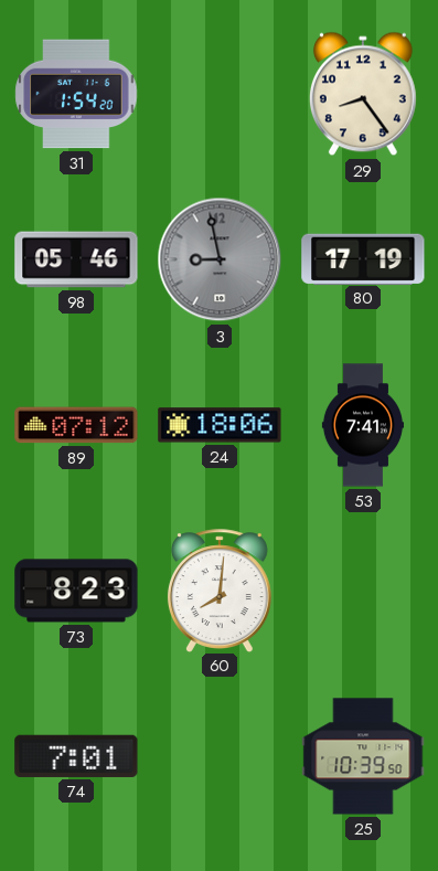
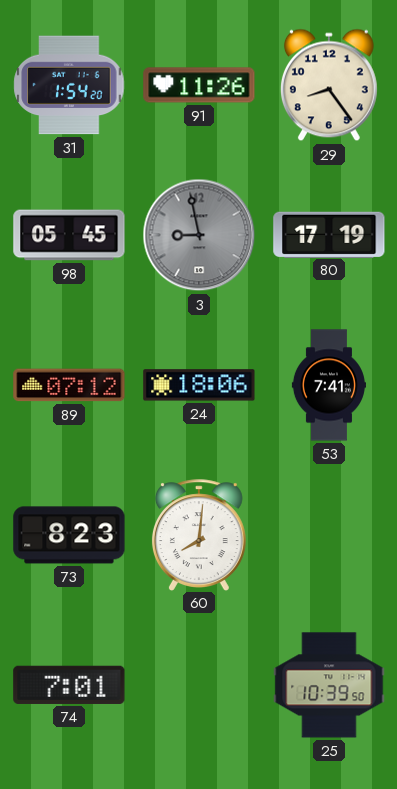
91: none -> 11:26
98: 05:46 -> 05:45
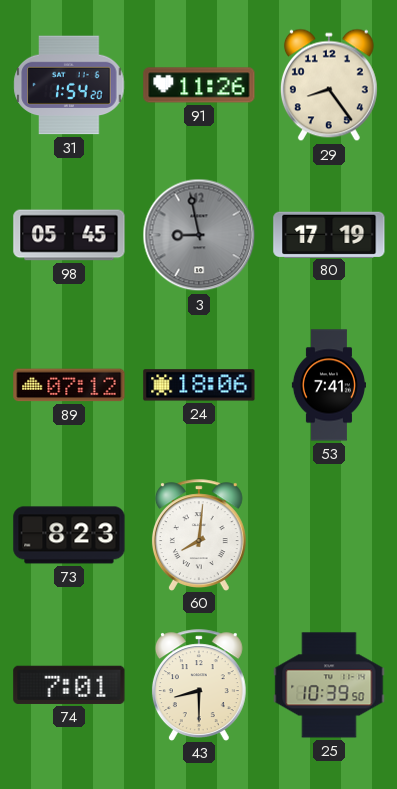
43: none -> 8:30
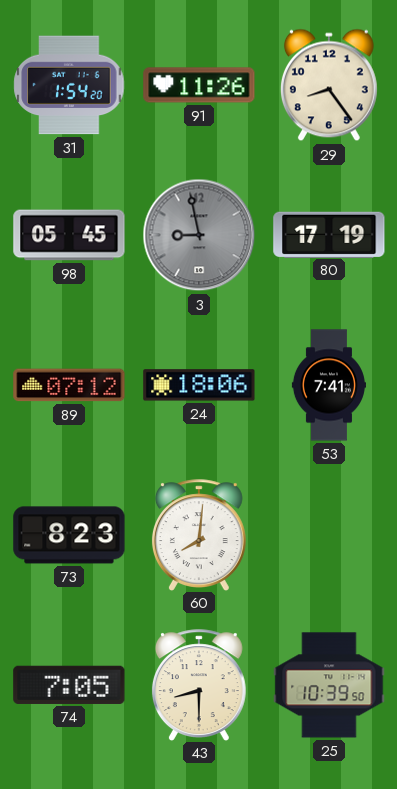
74: 7:01 -> 7:05
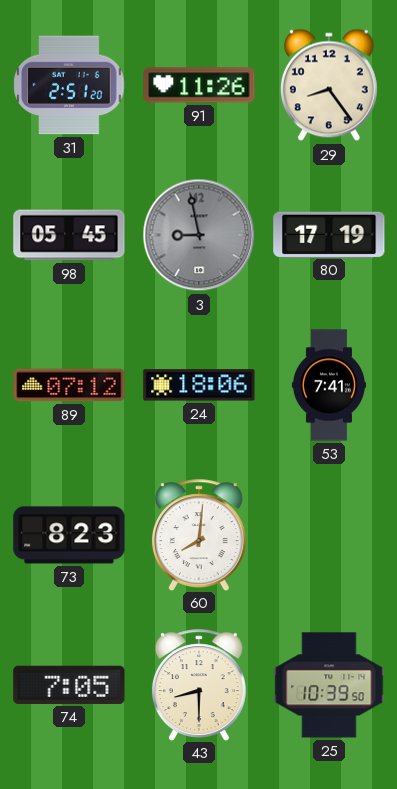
31: 1:54 -> 2:51
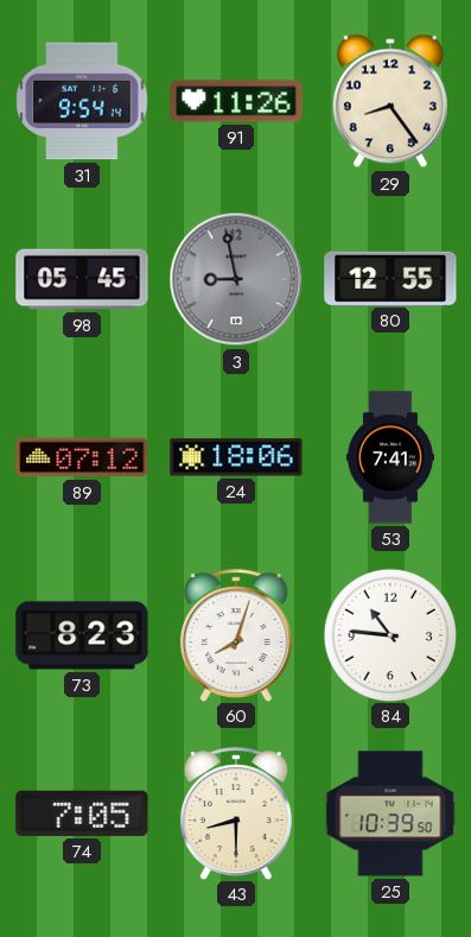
31: 2:51 -> 9:54
80: 17:19 -> 12:55
60: 8:01 -> 8:03
84: none -> 10:46
